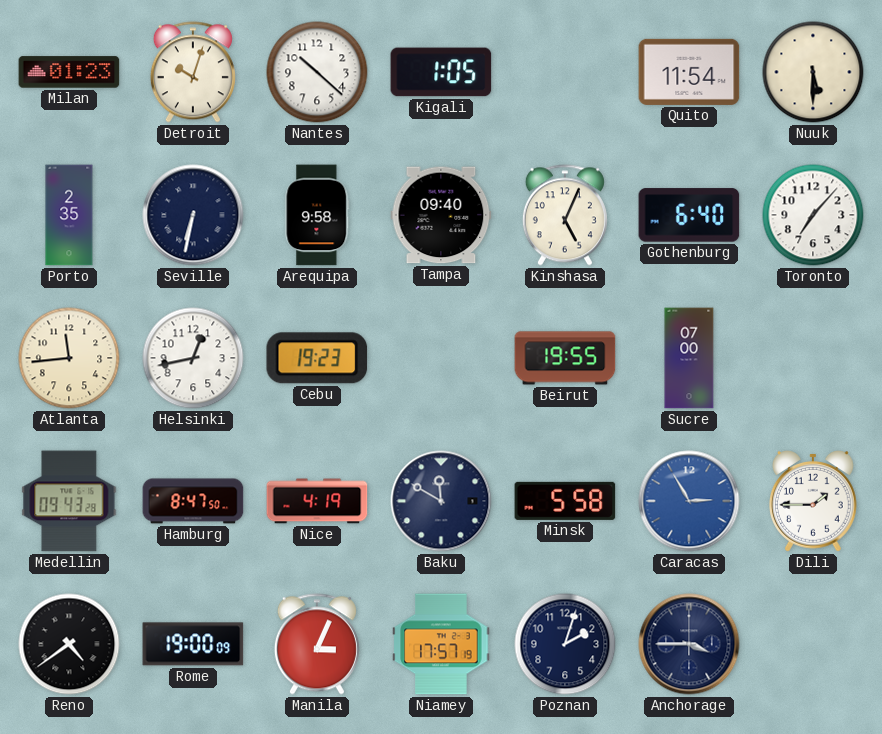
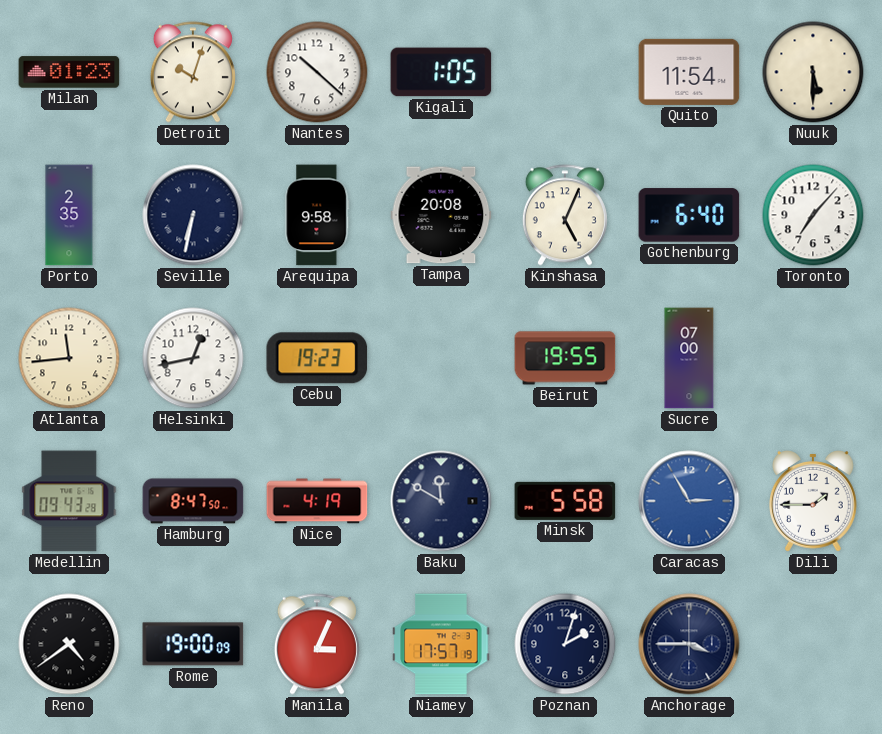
Tampa: 09:40 -> 20:08
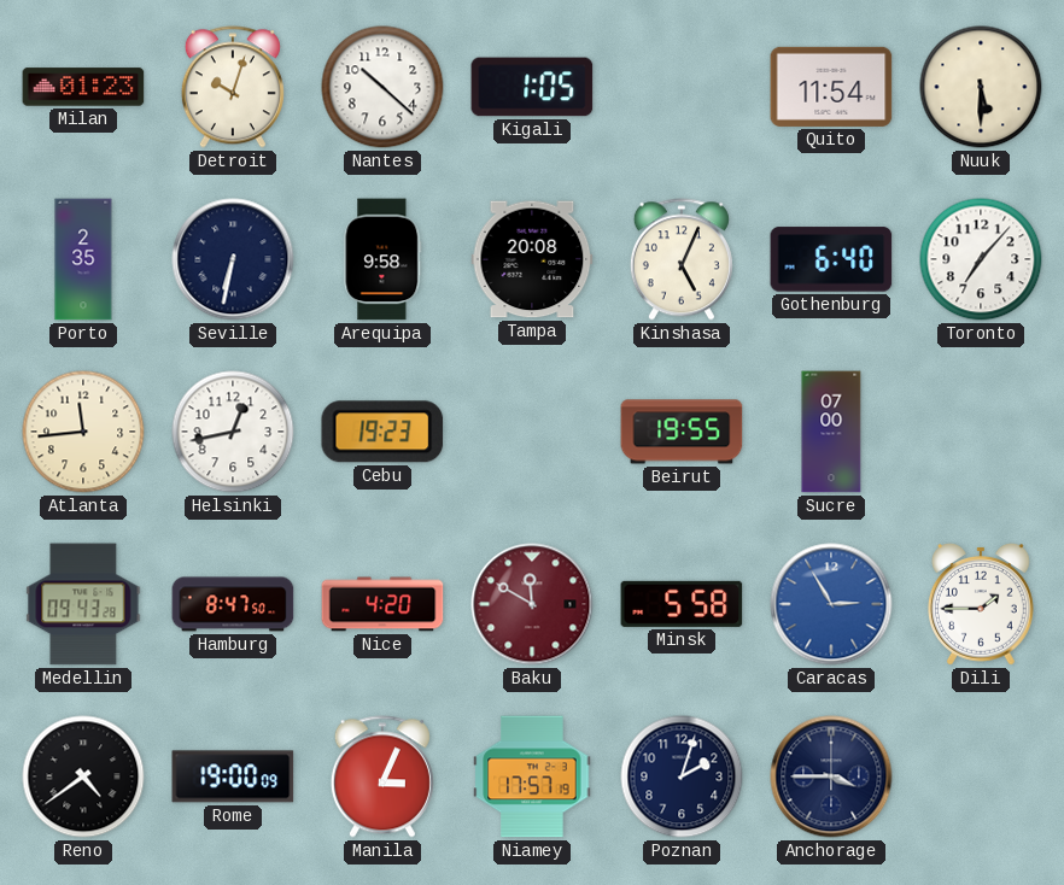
Nice: 4:19 -> 4:20
Baku dial: navy -> burgundy
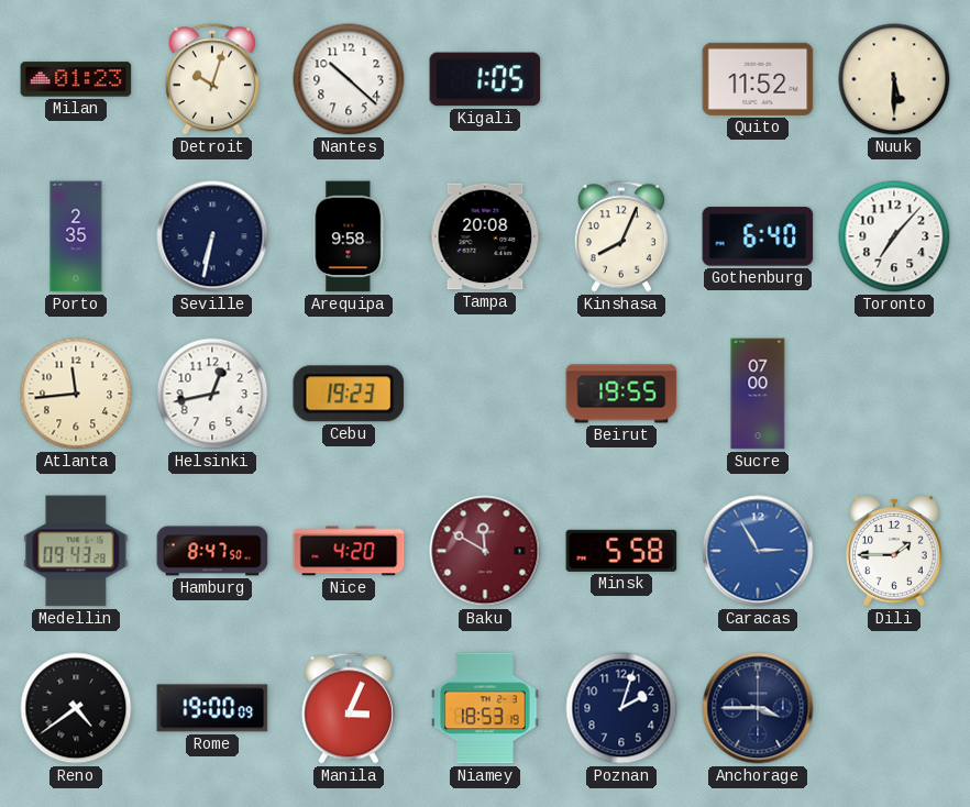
Quito: 11:54 -> 11:52
Kinshasa: 5:04 -> 8:04
Niamey: 17:57 -> 18:53
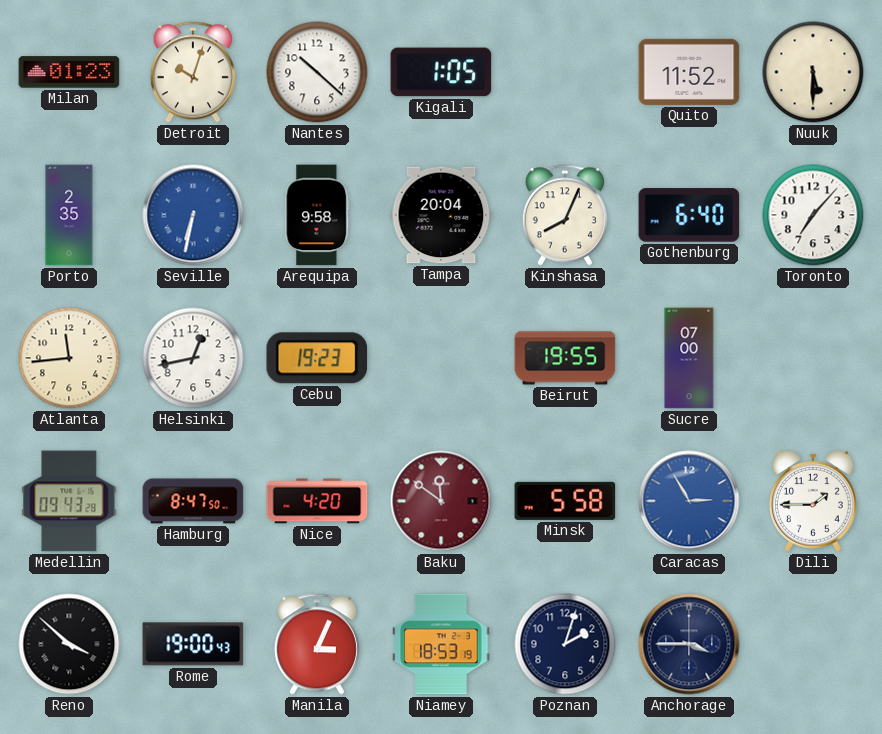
Seville dial: navy -> blue
Tampa: 20:08 -> 20:04
Baku: 11:50 -> 11:51
Reno: 4:39 -> 3:52
Rome: 19:00:09 -> 19:00:43
